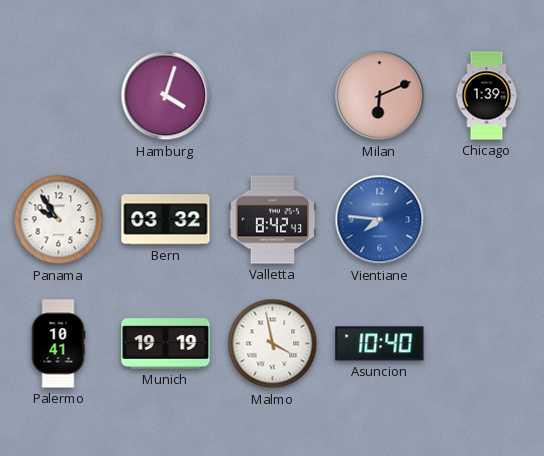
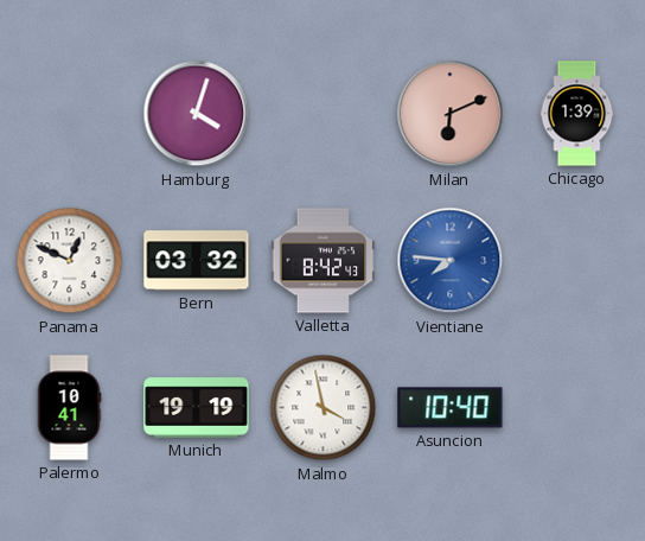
Panama: 9:54 -> 12:49
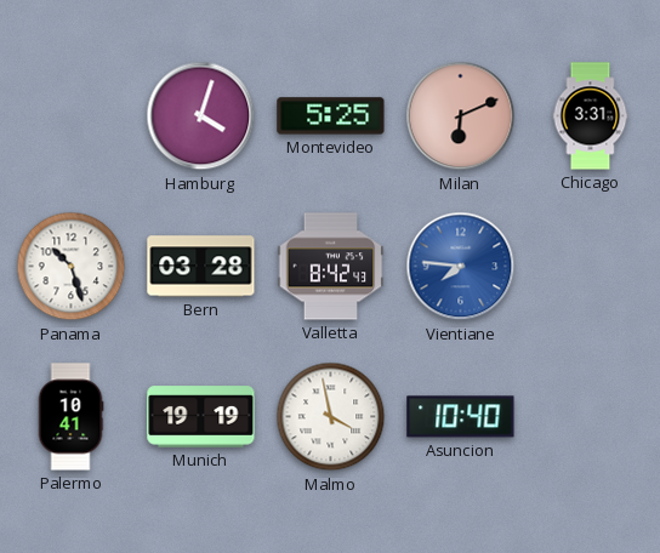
Montevideo: none -> 5:25
Chicago: 1:39 -> 3:31
Panama: 12:49 -> 10:27
Bern: 03:32 -> 03:28
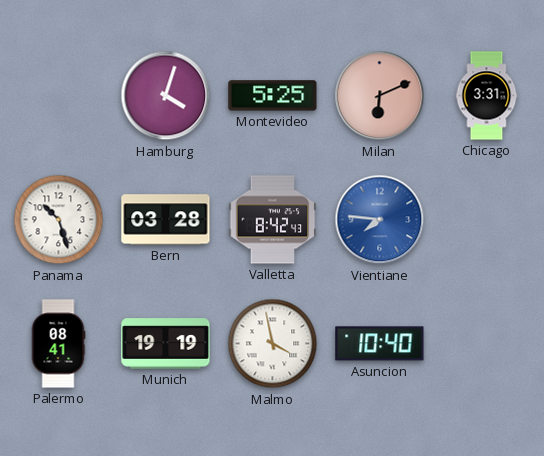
Palermo: 10:41 -> 08:41
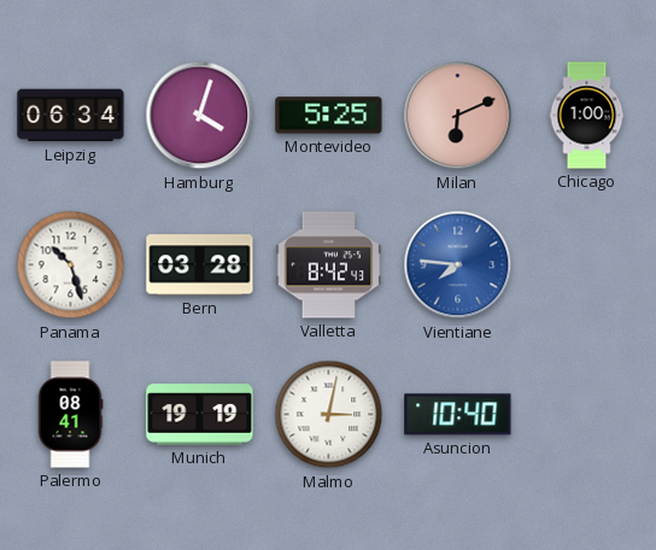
Leipzig: none -> 06:34
Chicago: 3:31 -> 1:00
Malmo: 3:58 -> 3:02
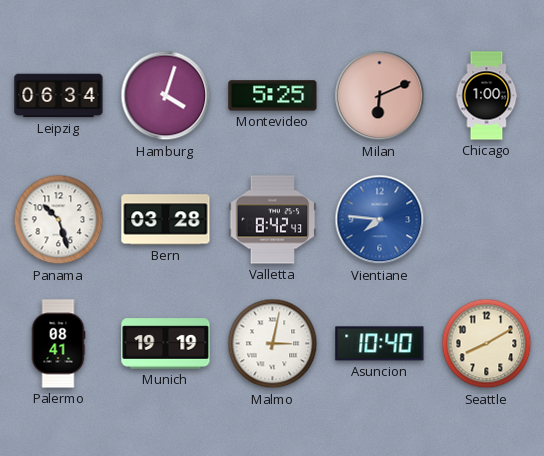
Seattle: none -> 8:10
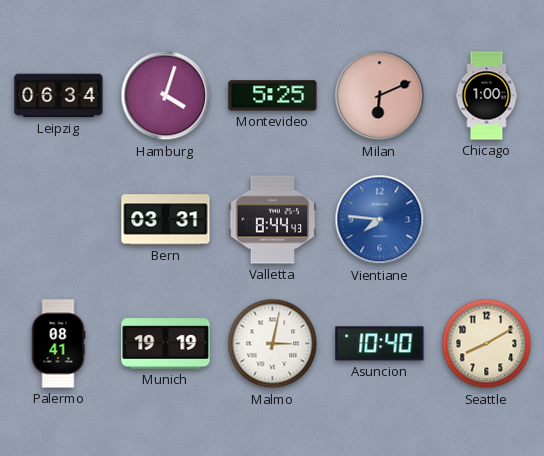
Panama: 10:27 -> none
Bern: 03:28 -> 03:31
Valletta: 8:42 -> 8:44
